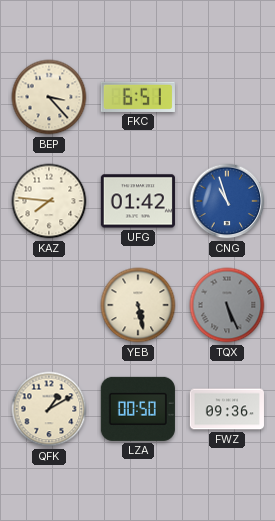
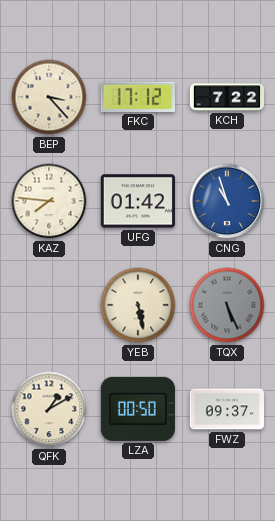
FKC: 6:51 -> 17:12
KCH: none -> 7:22
FWZ: 09:36 -> 09:37
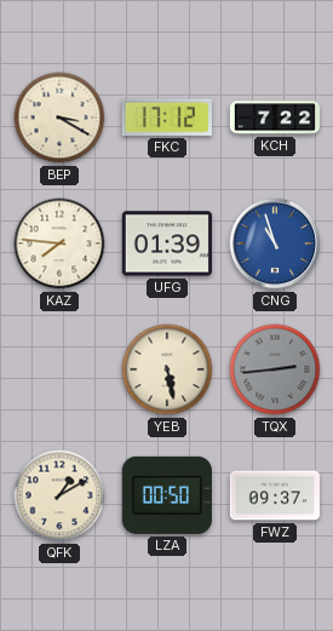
BEP: 3:23 -> 3:20
UFG: 01:42 -> 01:39
TQX: 5:26 -> 2:44
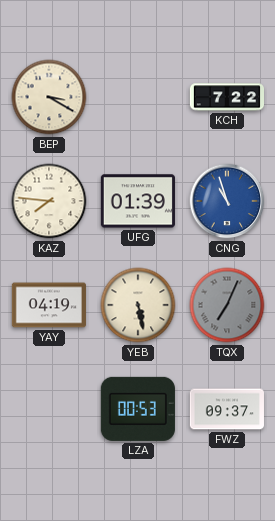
FKC: 17:12 -> none
YAY: none -> 04:19
TQX: 2:44 -> 7:04
QFK: 1:10 -> none
LZA: 00:50 -> 00:53
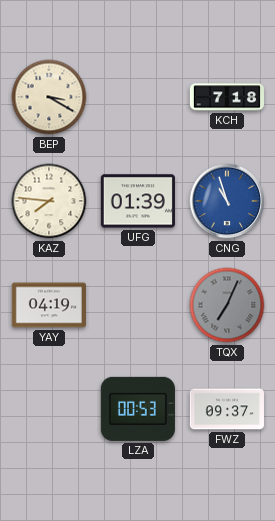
KCH: 7:22 -> 7:18
YEB: 5:28 -> none
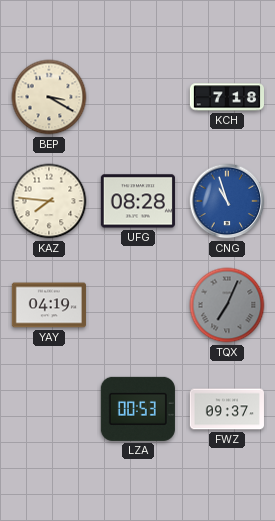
UFG: 01:39 -> 08:28
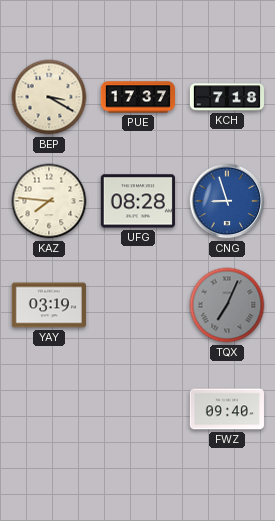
PUE: none -> 17:37
CNG: 10:57 -> 8:57
YAY: 04:19 -> 03:19
LZA: 00:53 -> none
FWZ: 09:37 -> 09:40
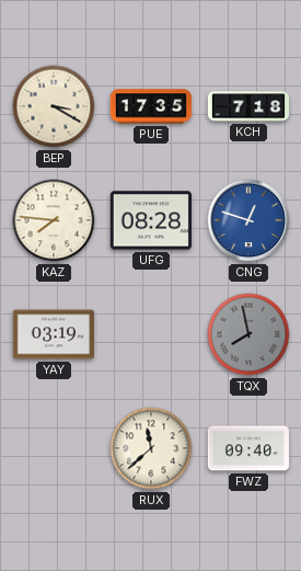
PUE: 17:37 -> 17:35
CNG: 8:57 -> 12:48
TQX: 7:04 -> 7:58
RUX: none -> 11:38
